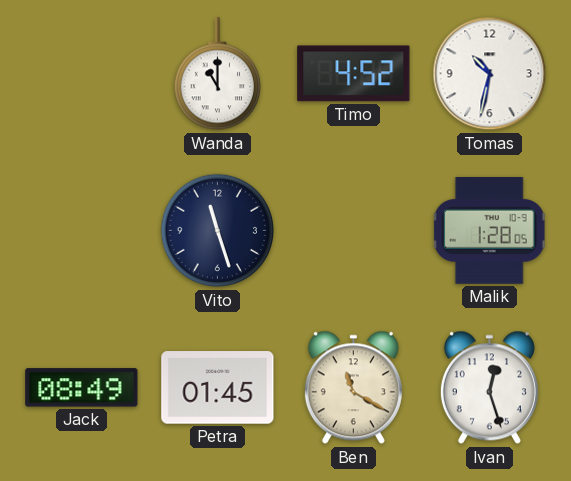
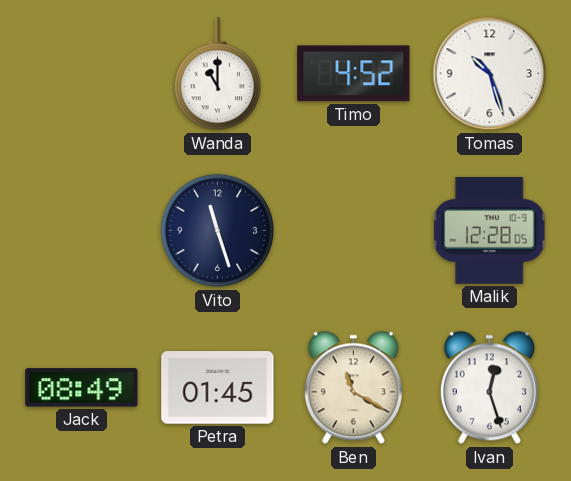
Tomas: 10:32 -> 10:27
Malik: 1:28 -> 12:28
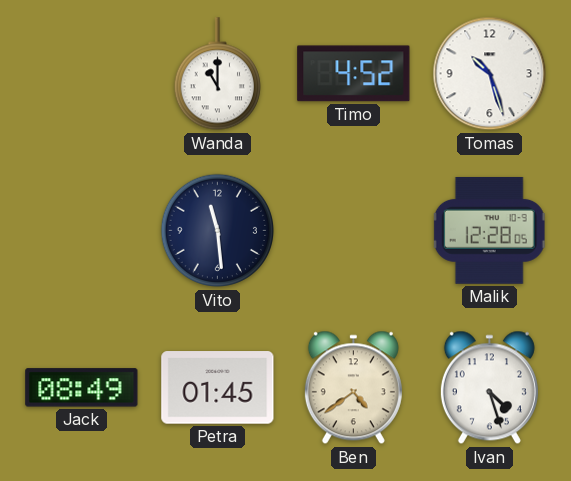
Vito: 11:27 -> 11:29
Ben: 11:20 -> 4:39
Ivan: 12:27 -> 4:27
